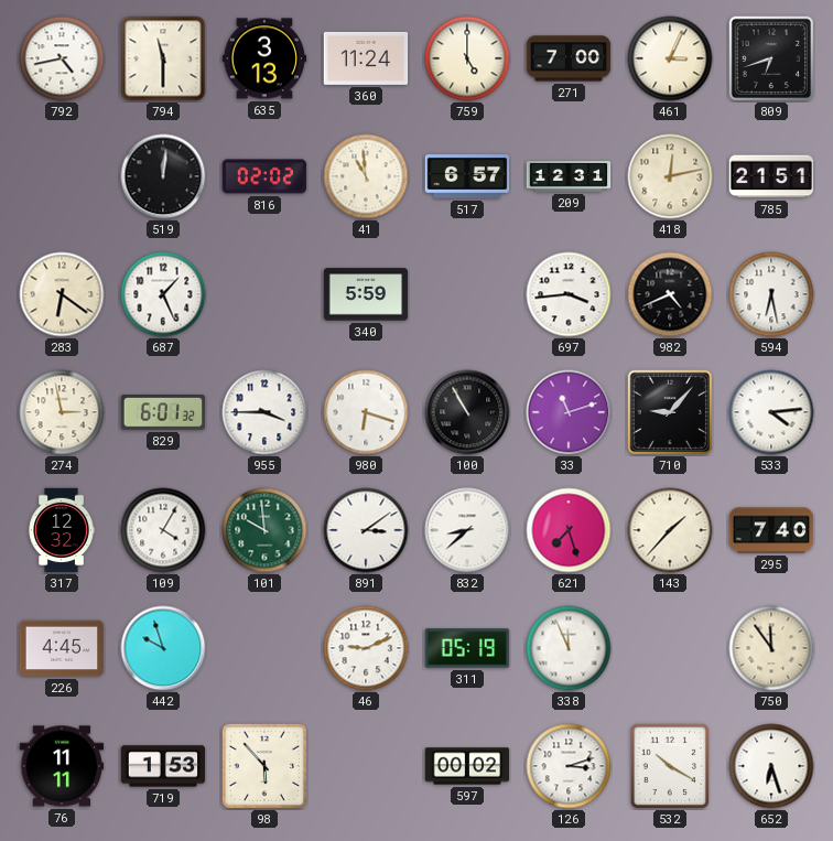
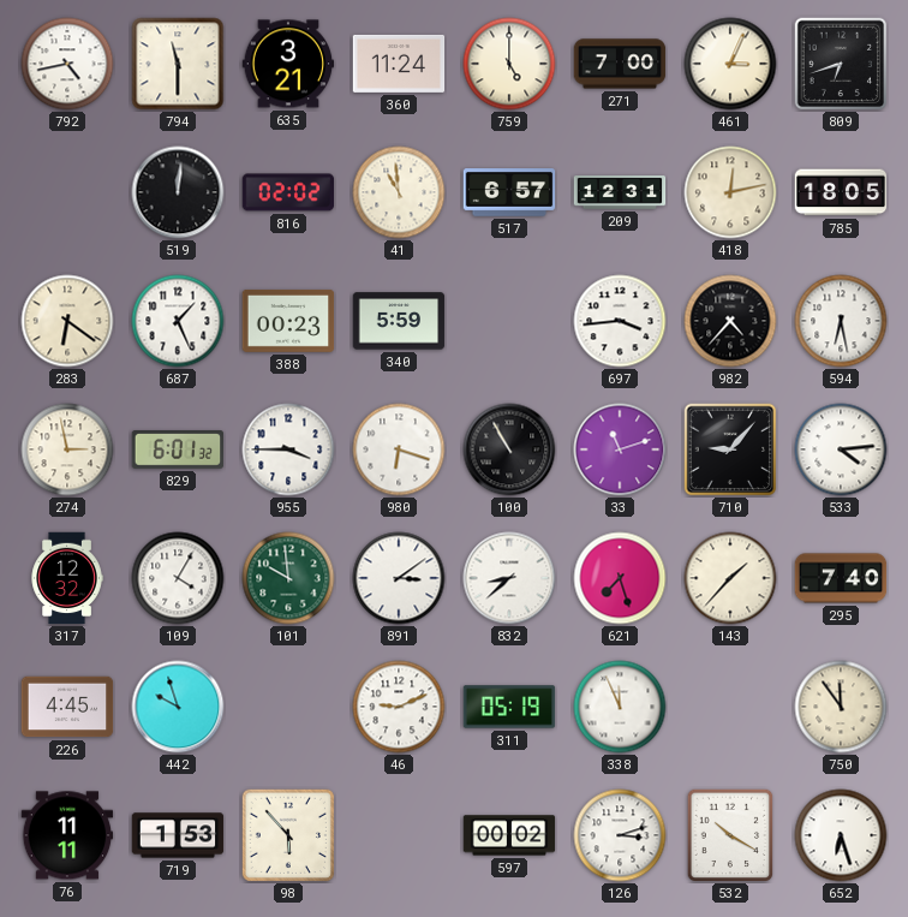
635: 3:13 -> 3:21
785: 21:51 -> 18:05
388: none -> 00:23
982: 4:41 -> 4:37
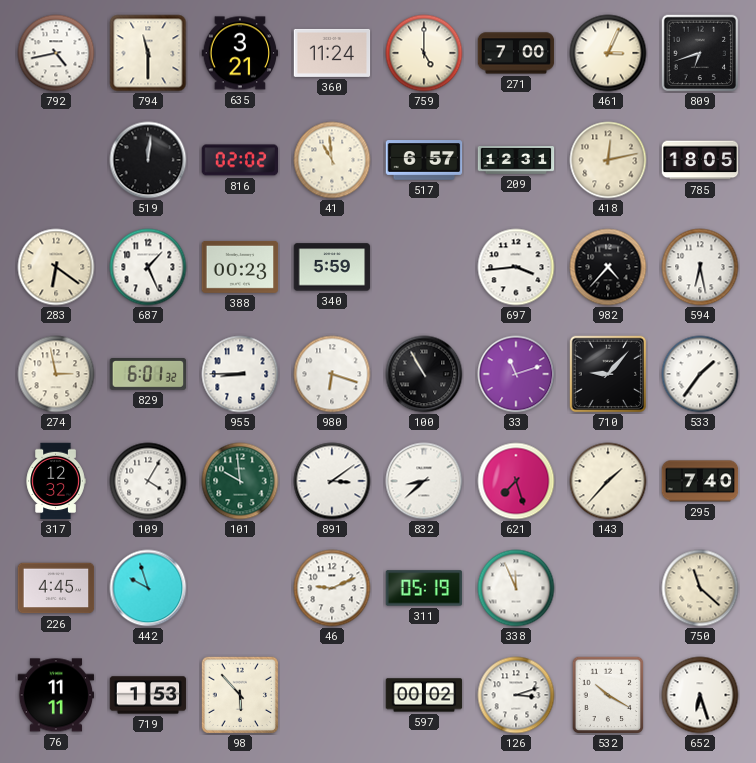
955: 3:45 -> 8:45
533: 4:14 -> 1:36
750: 11:54 -> 11:22
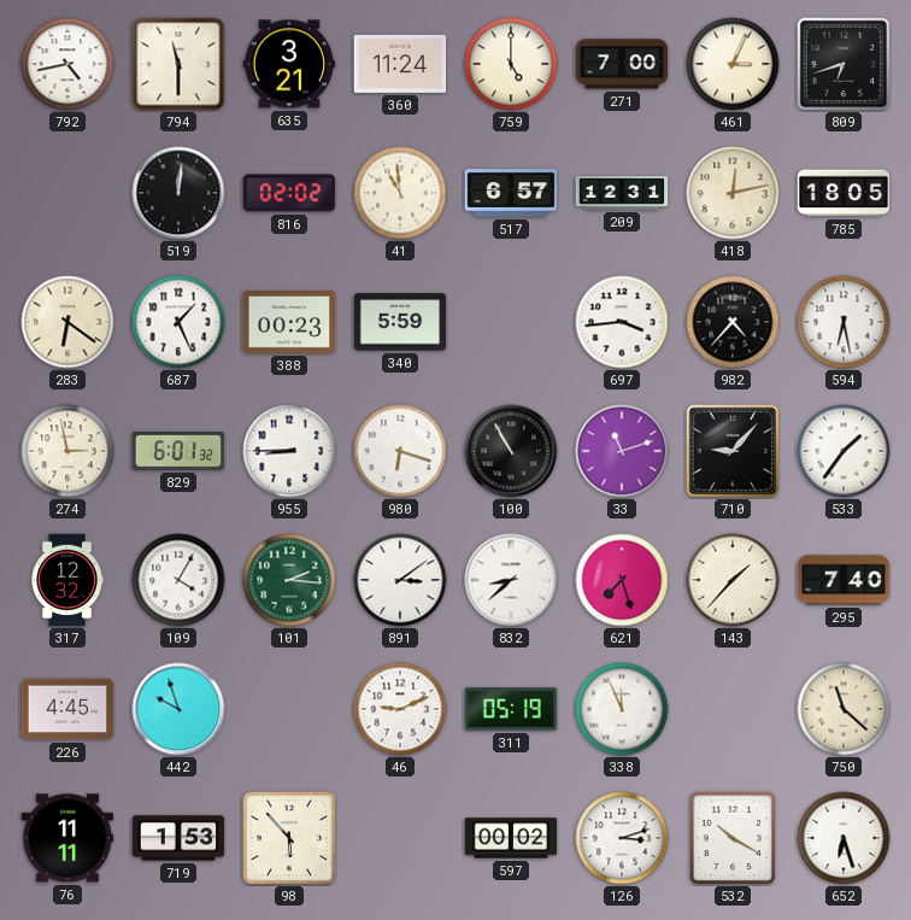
101: 9:59 -> 2:16
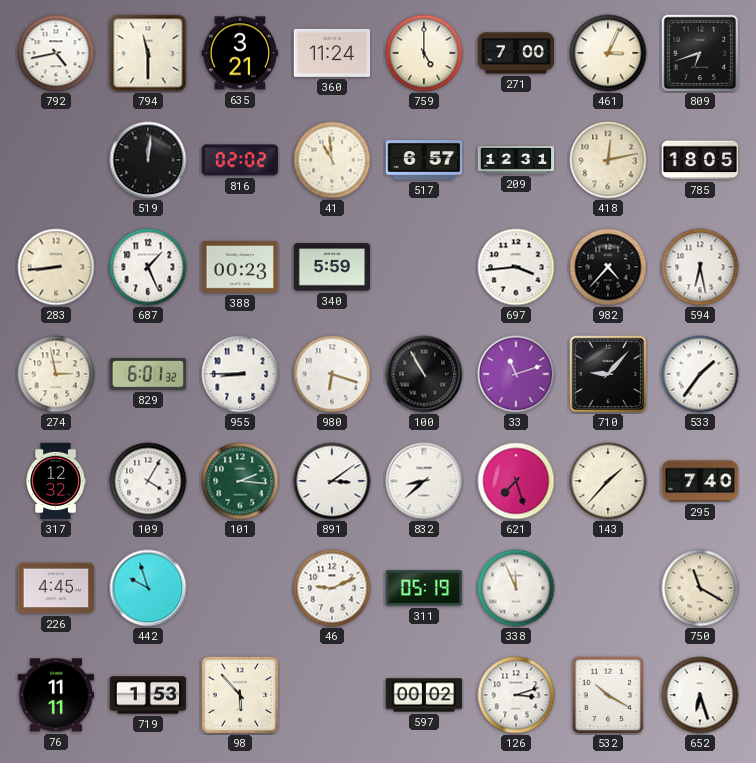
283: 6:21 -> 8:44
750: 11:22 -> 11:20
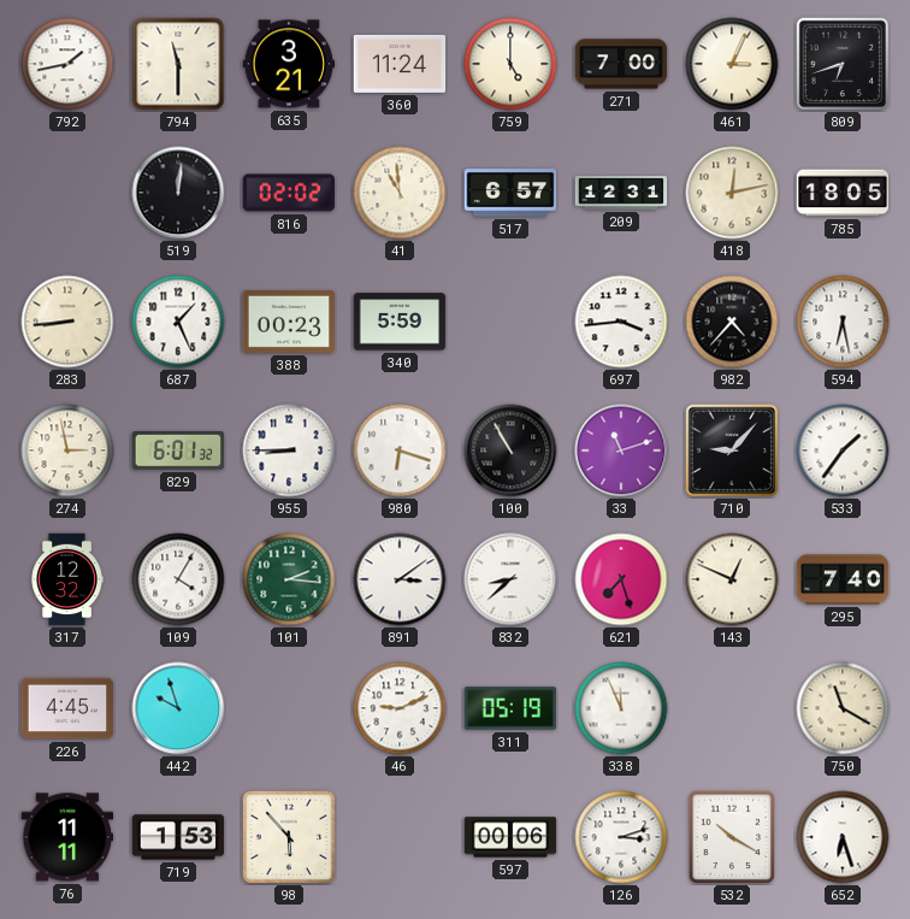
792: 4:43 -> 1:43
143: 1:37 -> 12:49
597: 00:02 -> 00:06
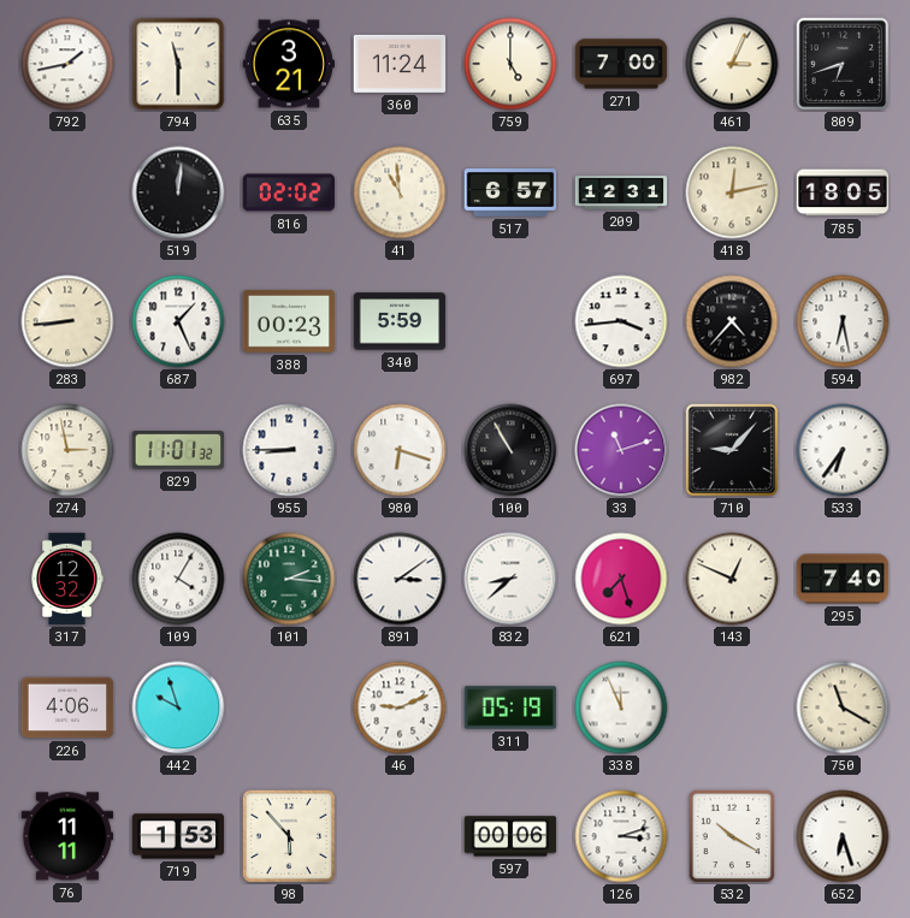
829: 6:01 -> 11:01
533: 1:36 -> 6:36
226: 4:45 -> 4:06
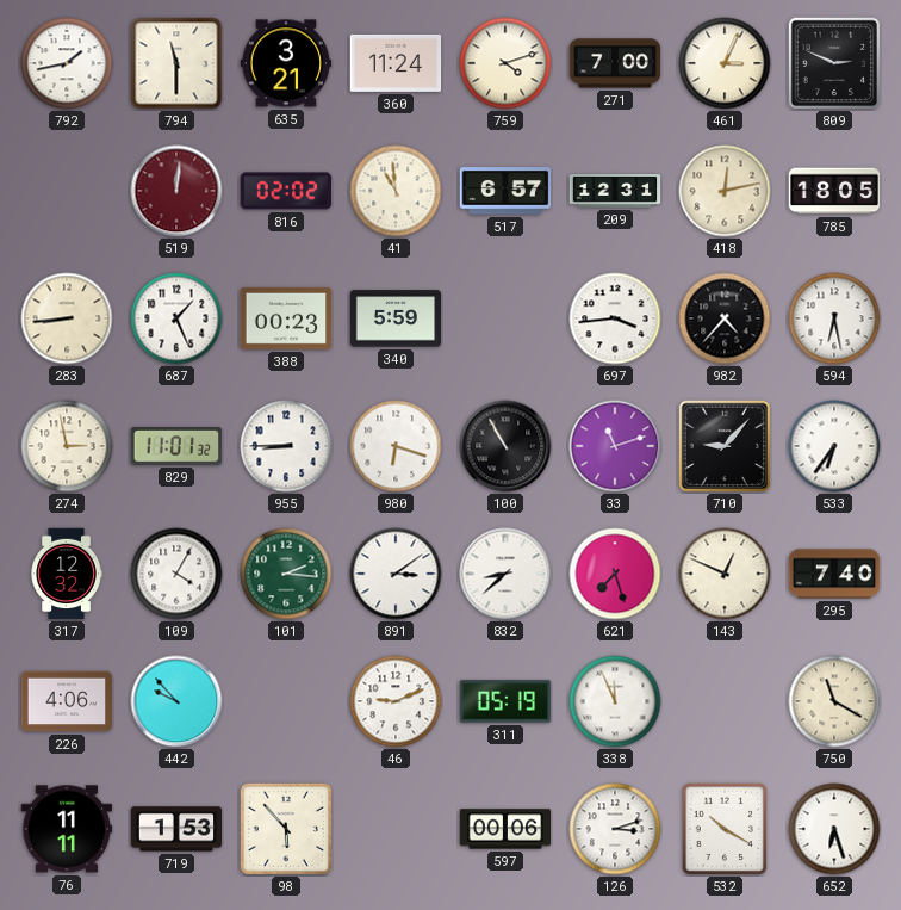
759: 5:00 -> 4:12
809: 6:42 -> 2:49
519 dial: black -> burgundy
442: 9:57 -> 9:53
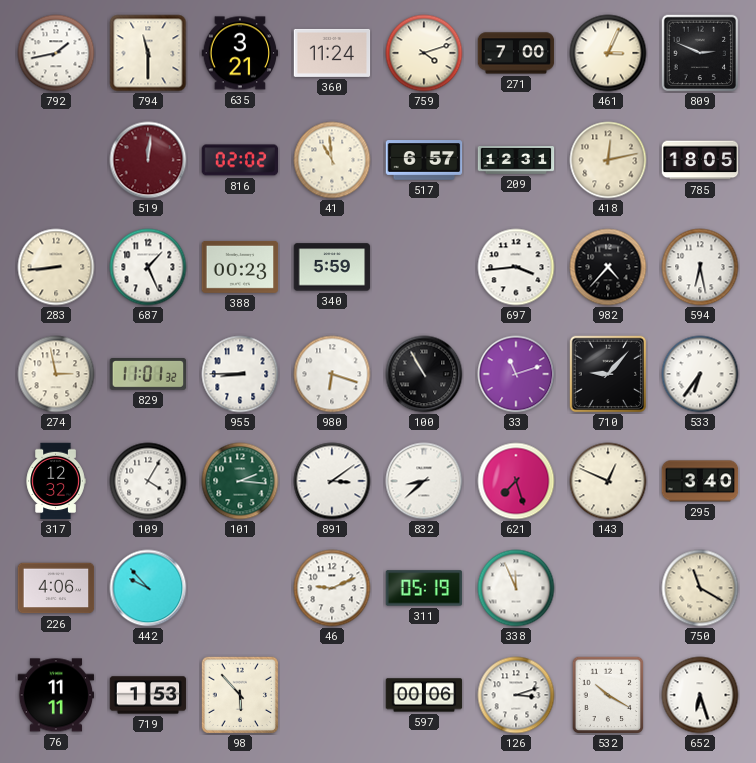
295: 7:40 -> 3:40
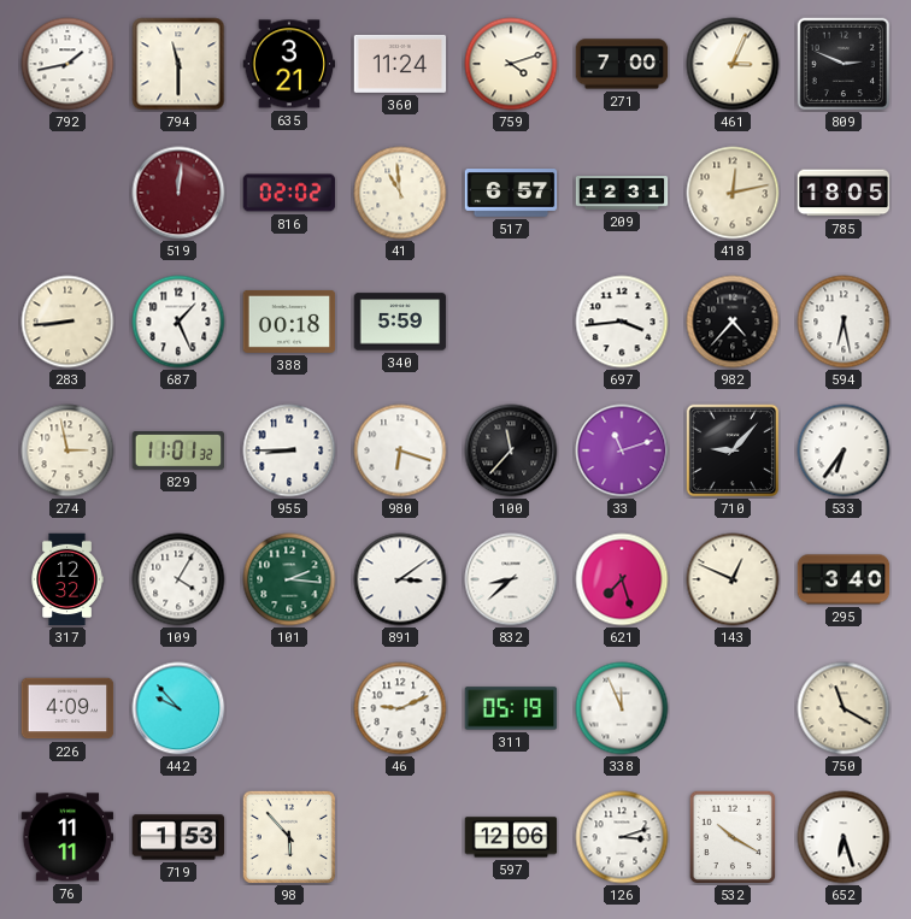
388: 00:23 -> 00:18
100: 10:55 -> 11:37
226: 4:06 -> 4:09
597: 00:06 -> 12:06
